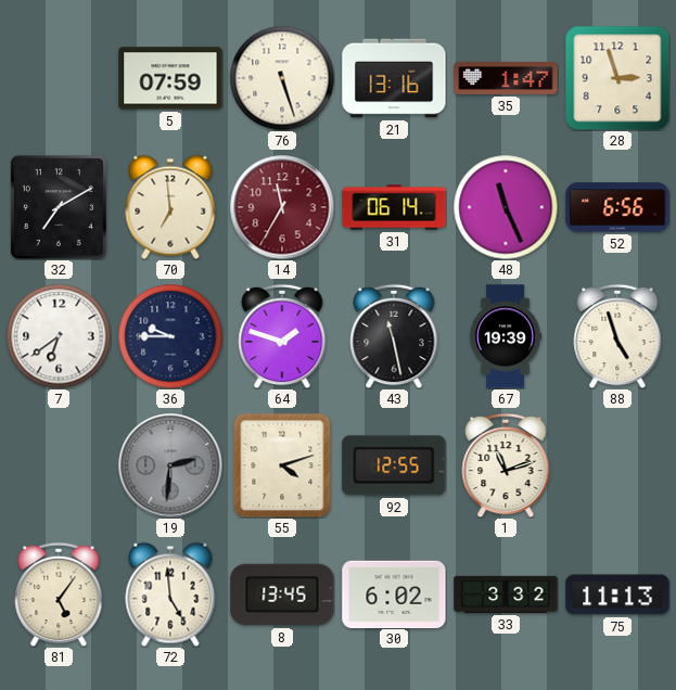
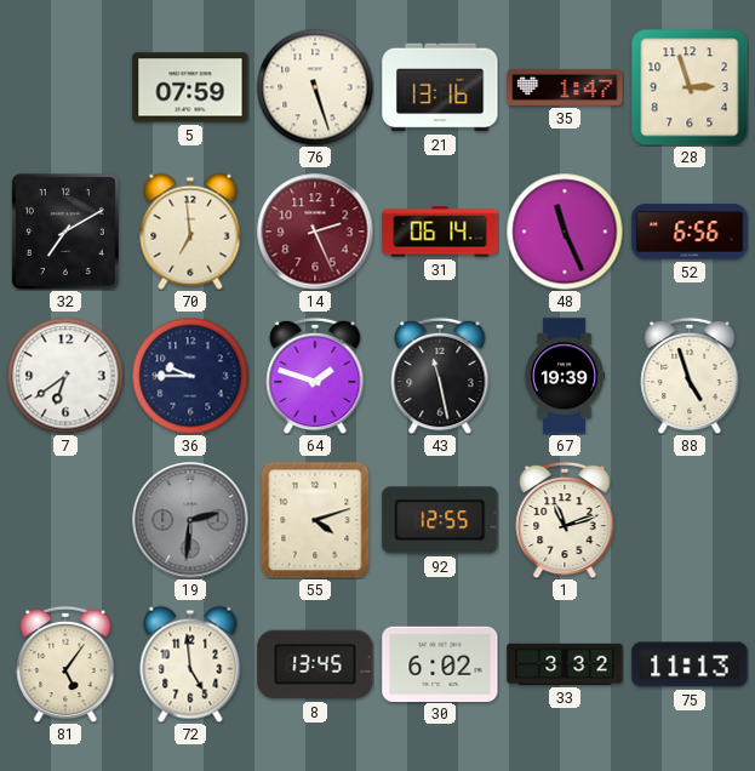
14: 11:35 -> 2:26
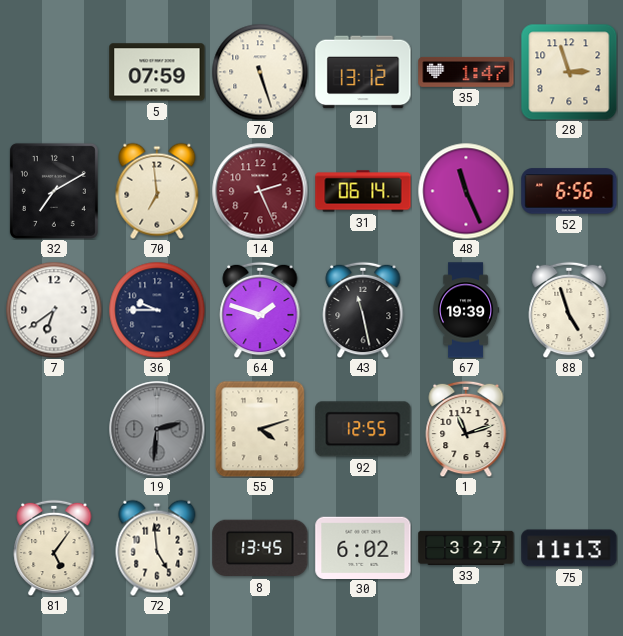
21: 13:16 -> 13:12
33: 3:32 -> 3:27
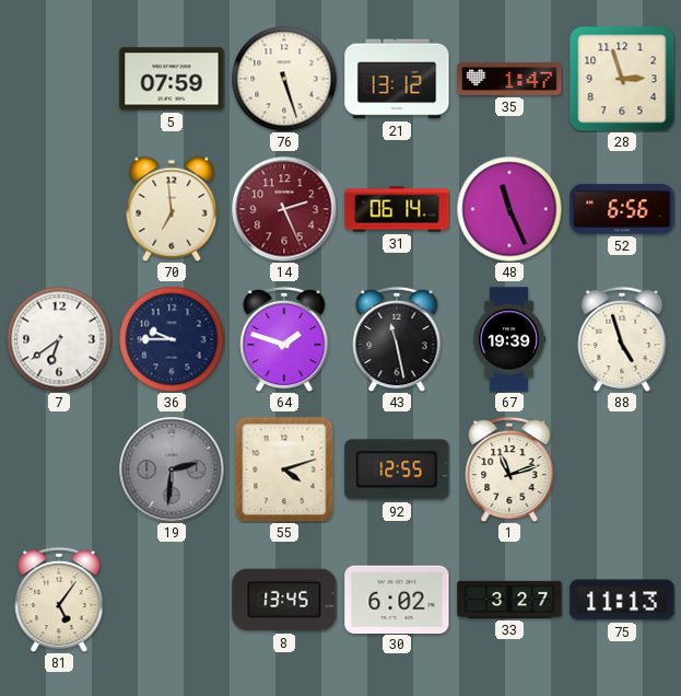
32: 7:10 -> none
72: 4:59 -> none
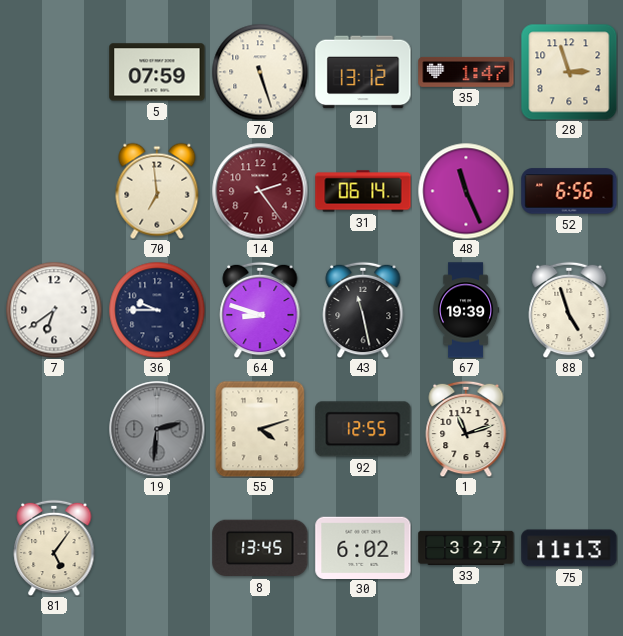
14: 2:26 -> 2:24
64: 1:48 -> 8:48
